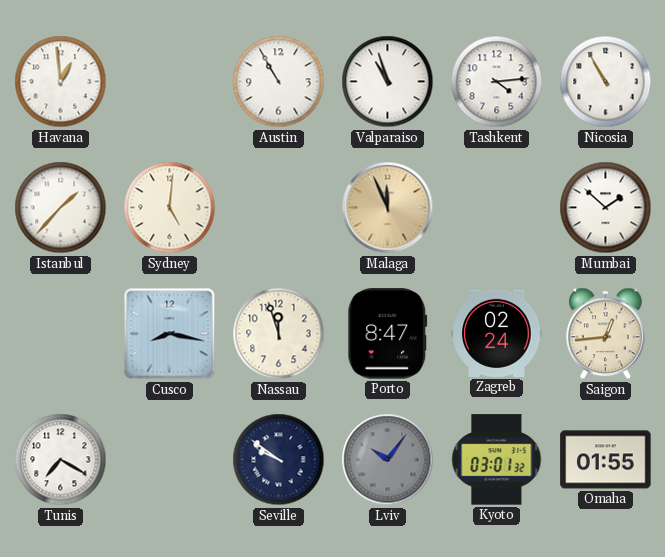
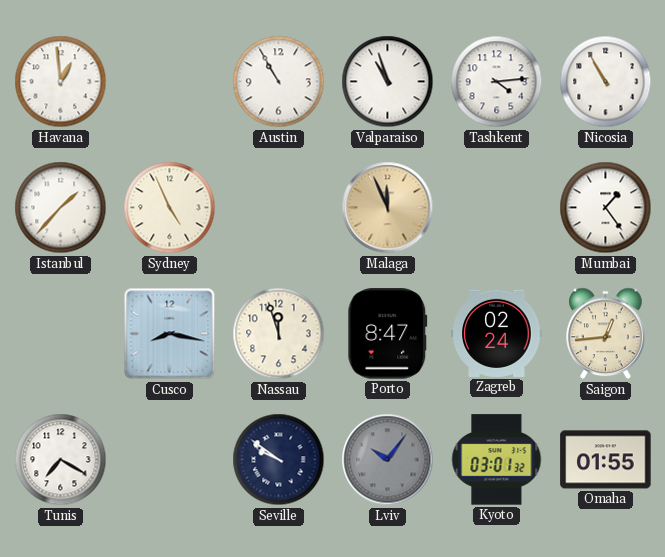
Sydney: 5:01 -> 4:56
Mumbai: 1:52 -> 1:24
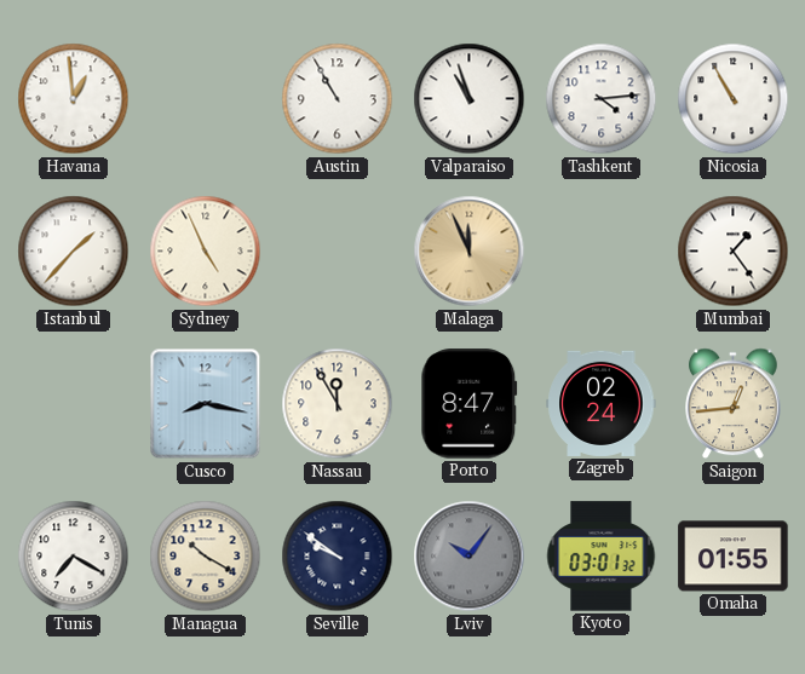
Nassau: 11:57 -> 11:55
Managua: none -> 10:20
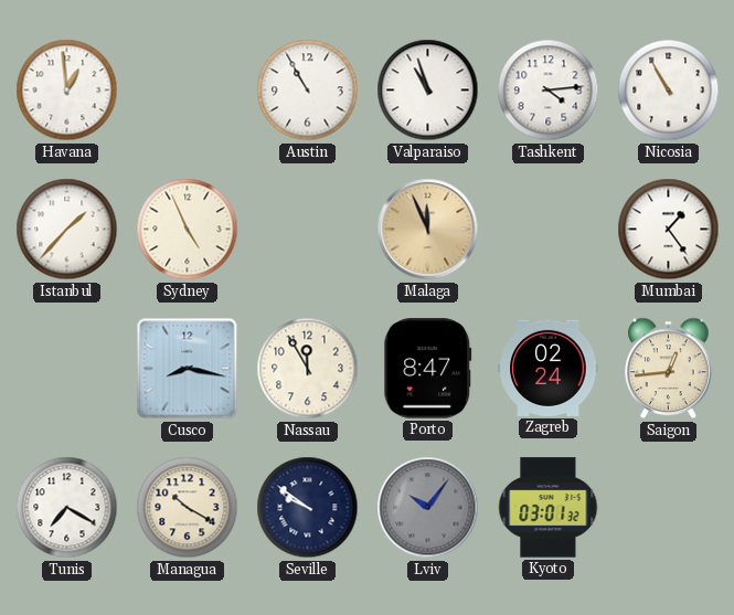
Omaha: 01:55 -> none
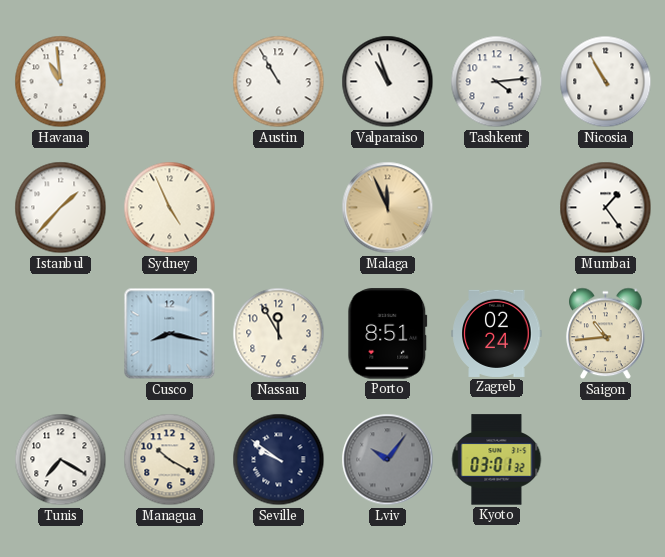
Havana: 12:59 -> 10:59
Porto: 8:47 -> 8:51
Saigon: 12:44 -> 10:44
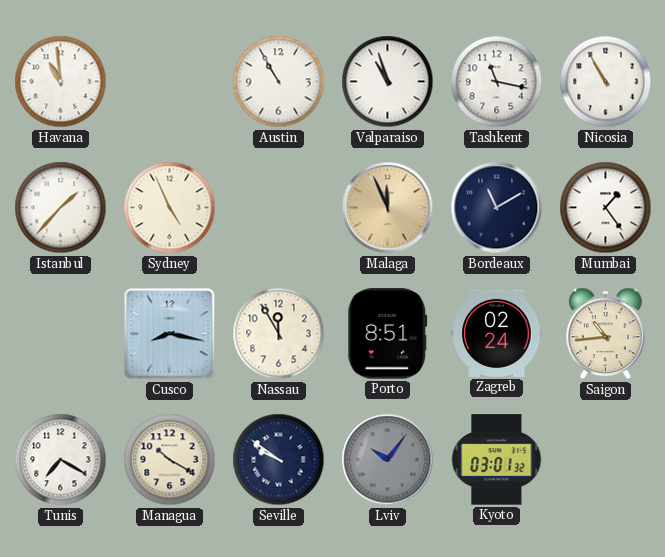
Tashkent: 4:14 -> 11:17
Bordeaux: none -> 11:10
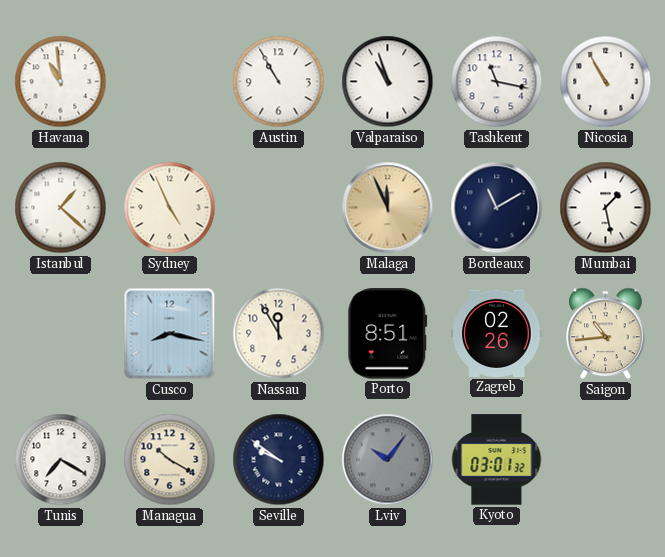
Istanbul: 1:37 -> 1:22
Mumbai: 1:24 -> 1:28
Zagreb: 02:24 -> 02:26
